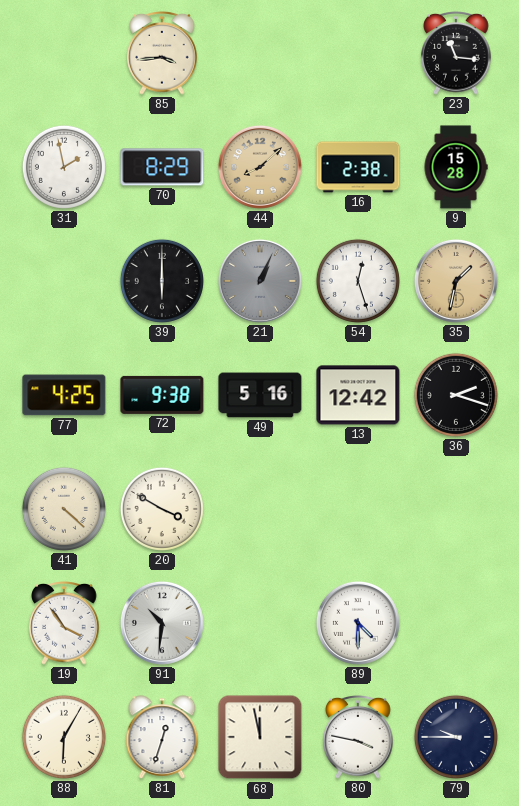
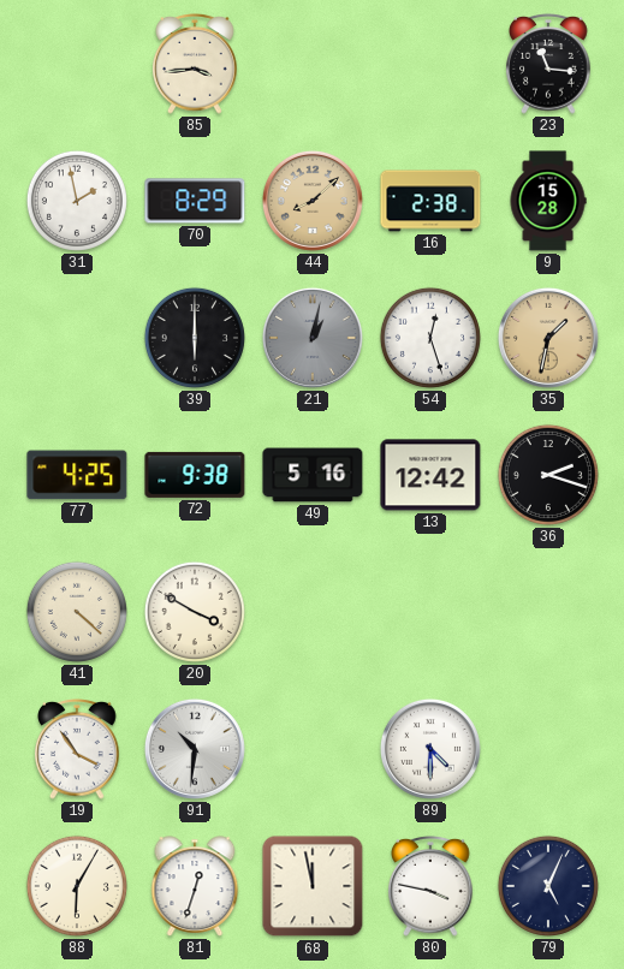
21: 1:04 -> 1:02
79: 9:45 -> 5:04
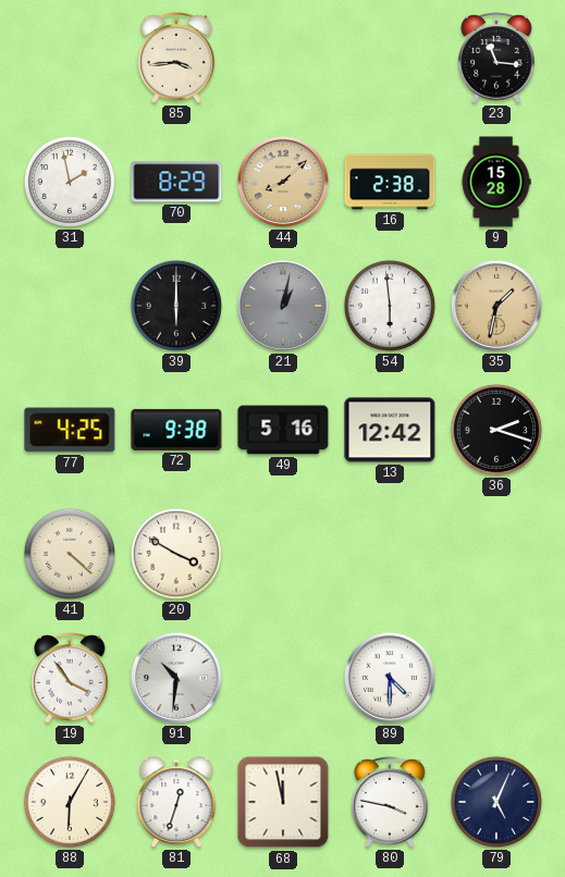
54: 12:27 -> 5:59
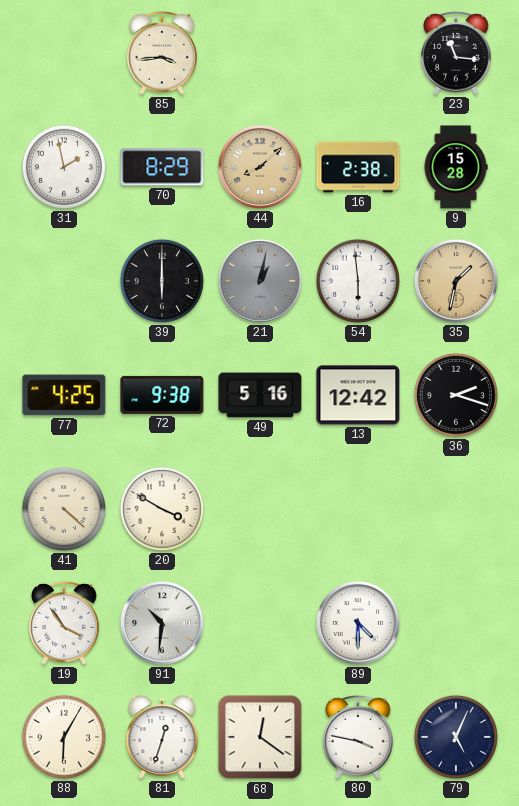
68: 11:58 -> 12:21
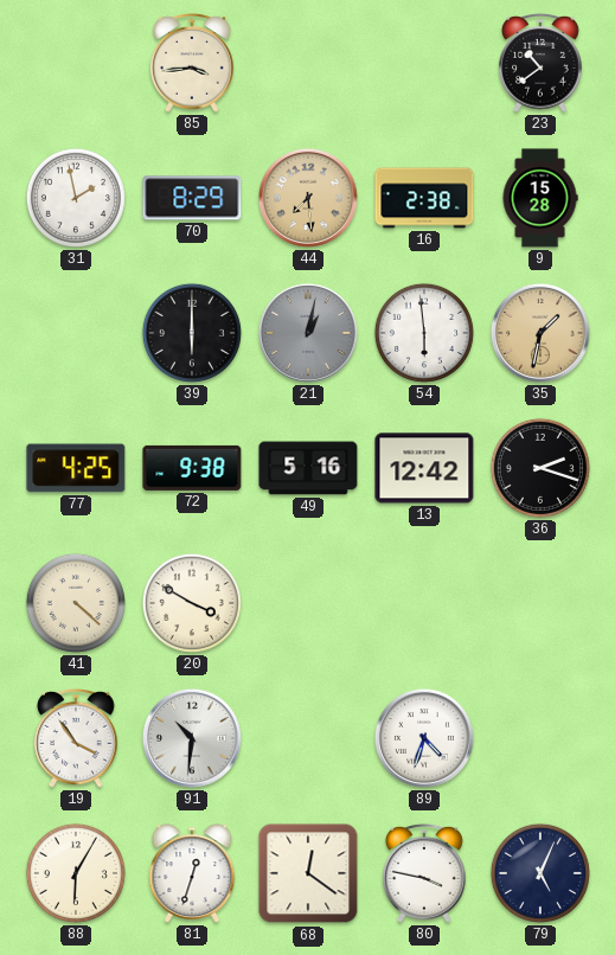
23: 11:16 -> 10:39
44: 8:08 -> 7:29
89: 4:30 -> 4:33
